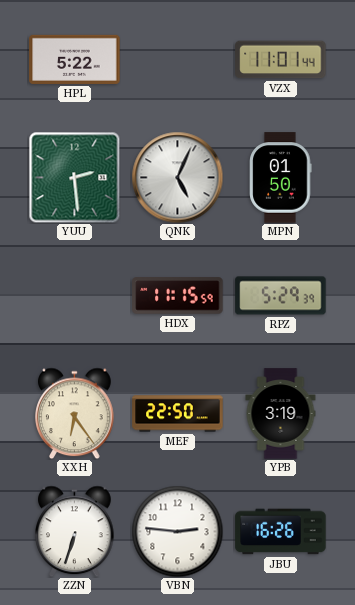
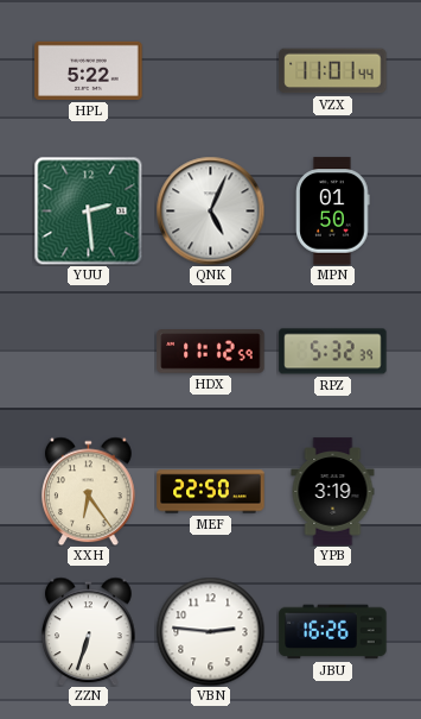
HDX: 11:15 -> 11:12
RPZ: 5:29 -> 5:32
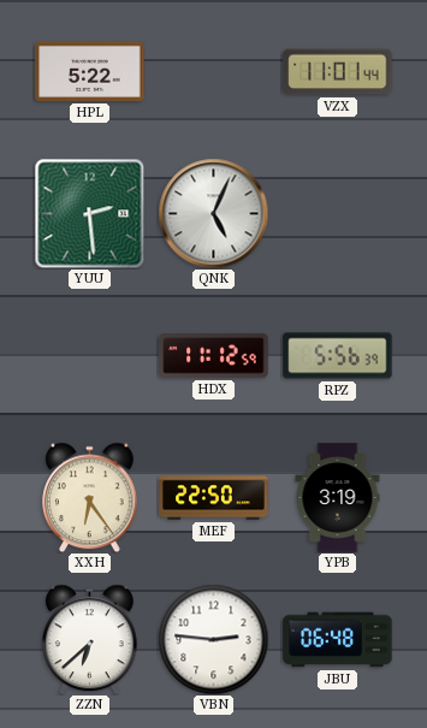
MPN: 01:50 -> none
RPZ: 5:32 -> 5:56
ZZN: 6:33 -> 6:38
JBU: 16:26 -> 06:48
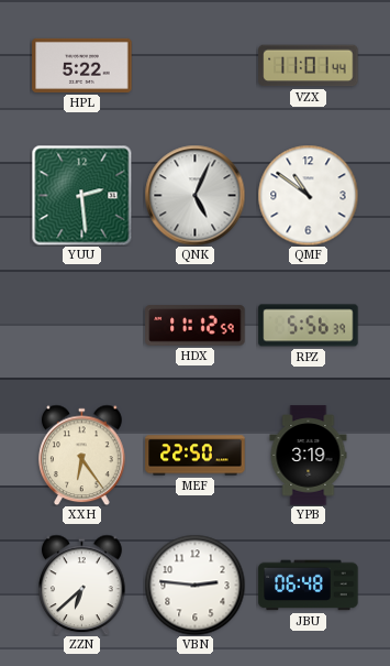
QMF: none -> 10:51
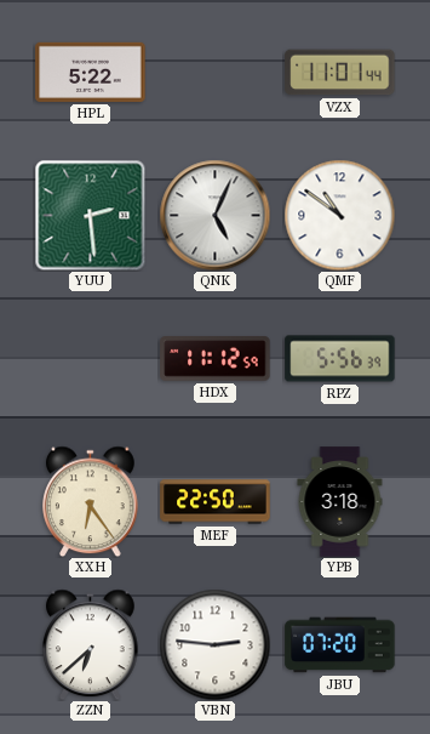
YPB: 3:19 -> 3:18
JBU: 06:48 -> 07:20
